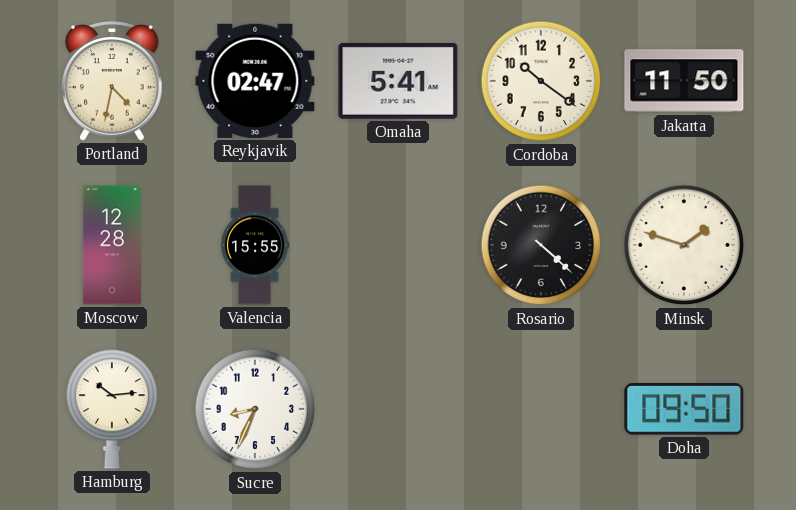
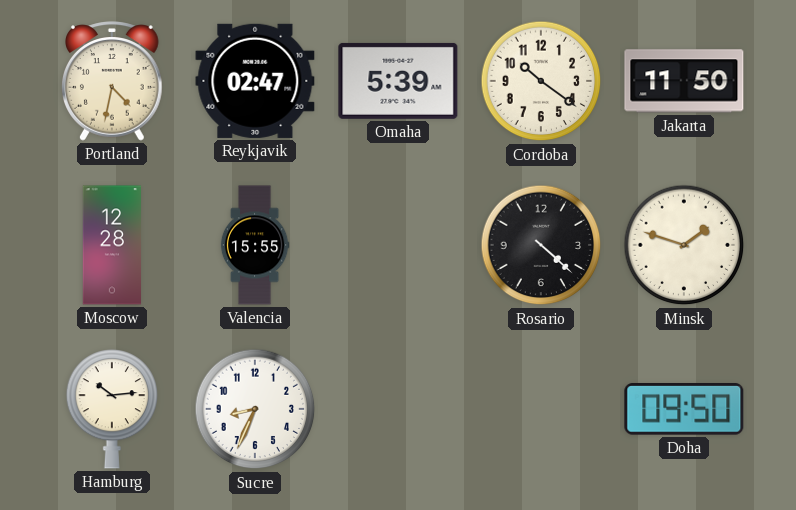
Omaha: 5:41 -> 5:39
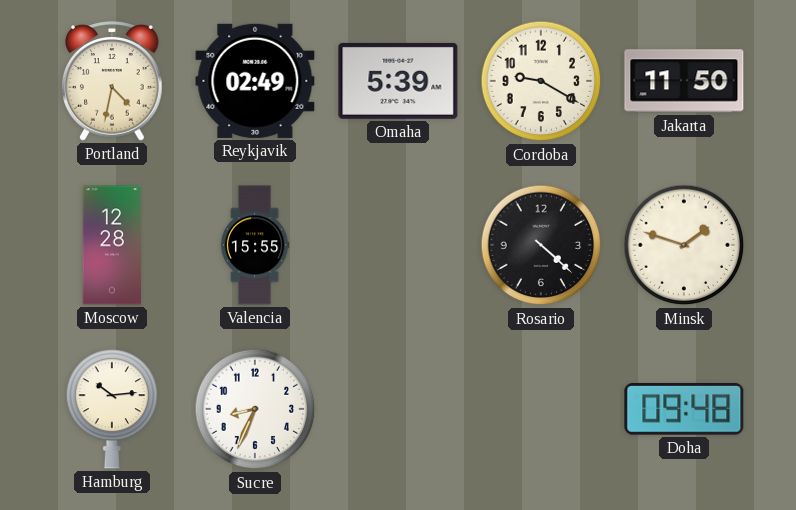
Reykjavik: 02:47 -> 02:49
Cordoba: 10:21 -> 9:20
Doha: 09:50 -> 09:48
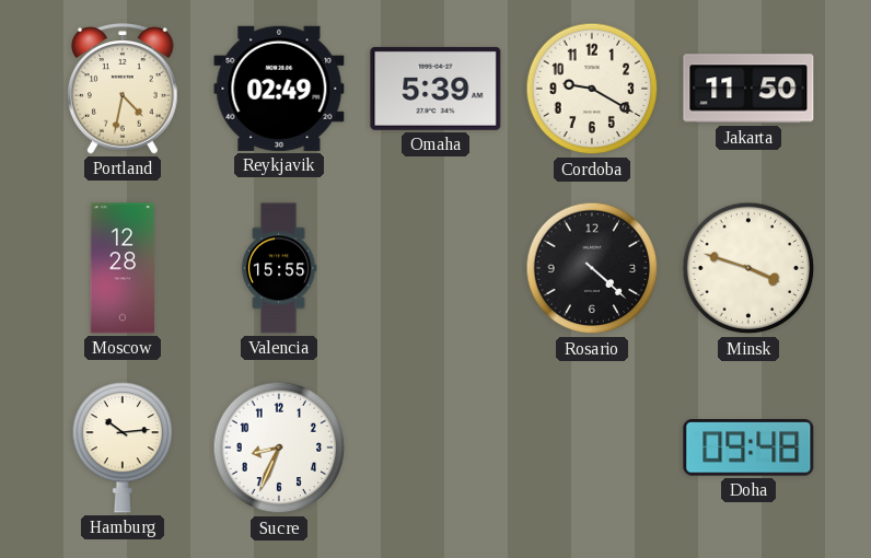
Minsk: 1:48 -> 3:48
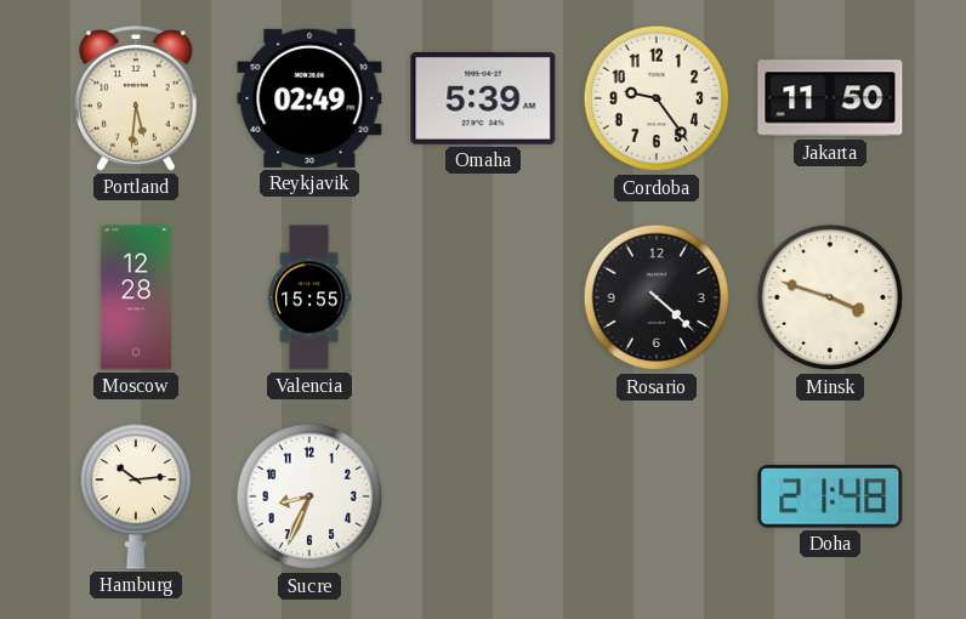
Portland: 4:32 -> 5:31
Cordoba: 9:20 -> 9:24
Doha: 09:48 -> 21:48
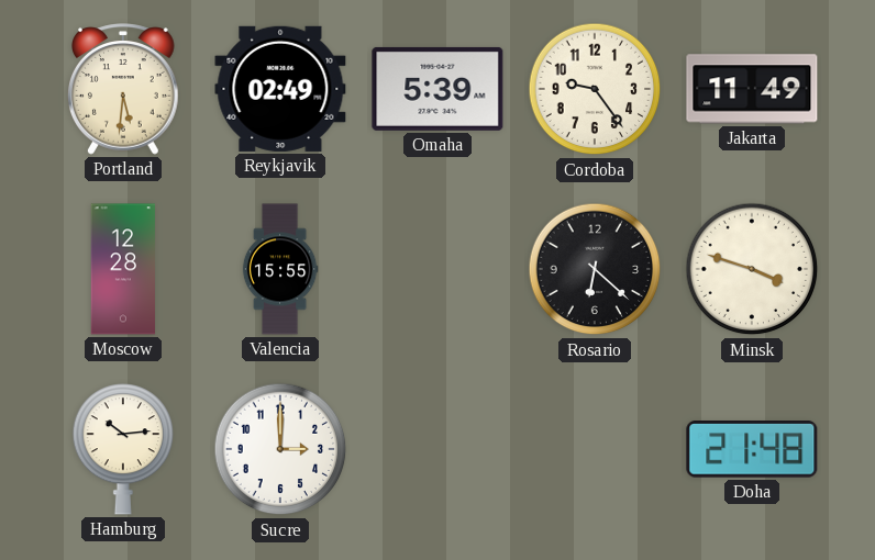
Jakarta: 11:50 -> 11:49
Rosario: 4:22 -> 6:22
Sucre: 8:34 -> 3:00
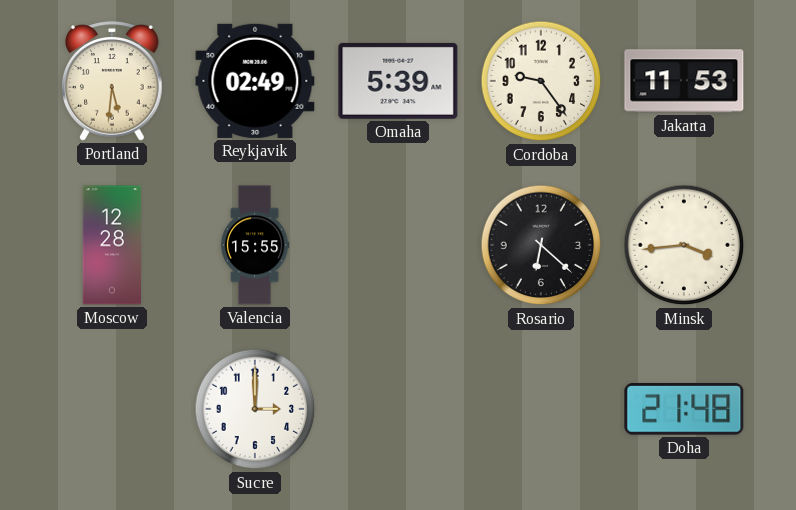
Jakarta: 11:49 -> 11:53
Minsk: 3:48 -> 3:44
Hamburg: 10:14 -> none
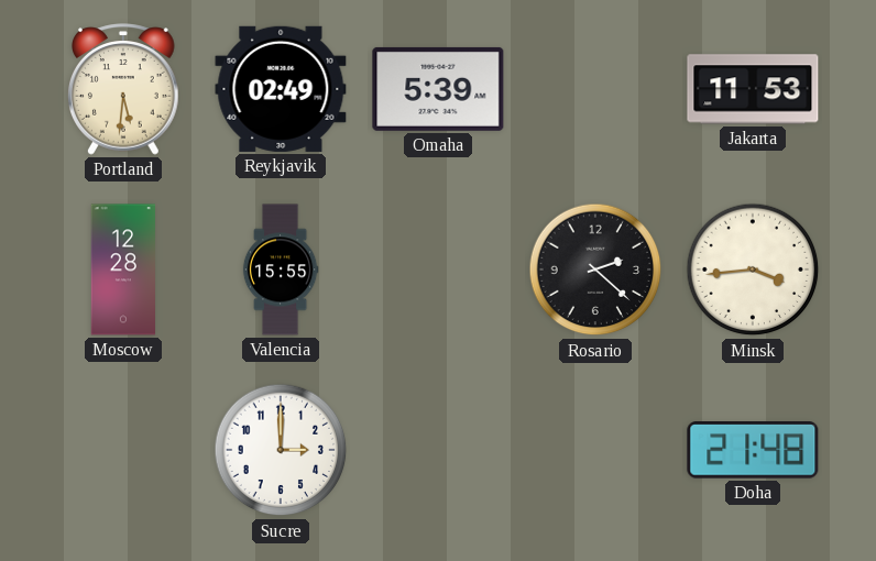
Cordoba: 9:24 -> none
Rosario: 6:22 -> 2:22
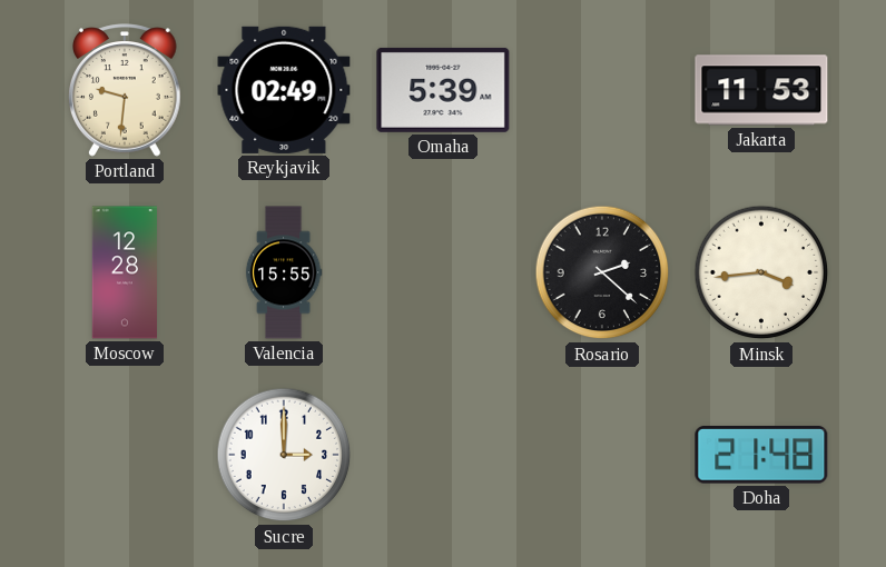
Portland: 5:31 -> 9:31
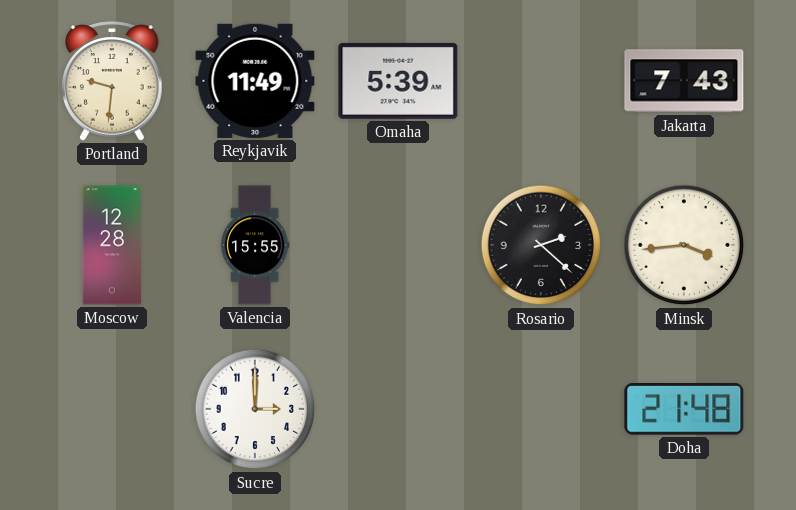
Reykjavik: 02:49 -> 11:49
Jakarta: 11:53 -> 7:43
